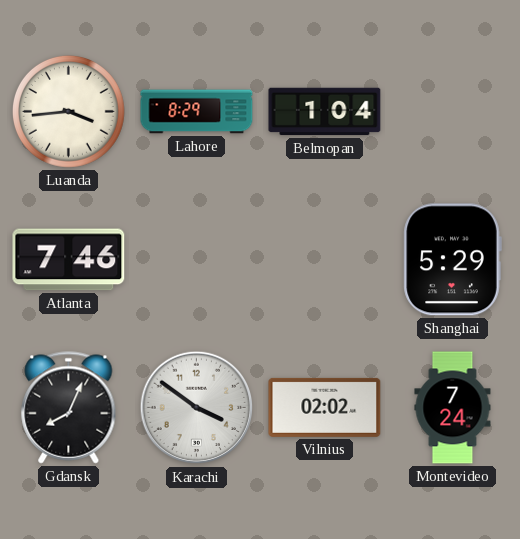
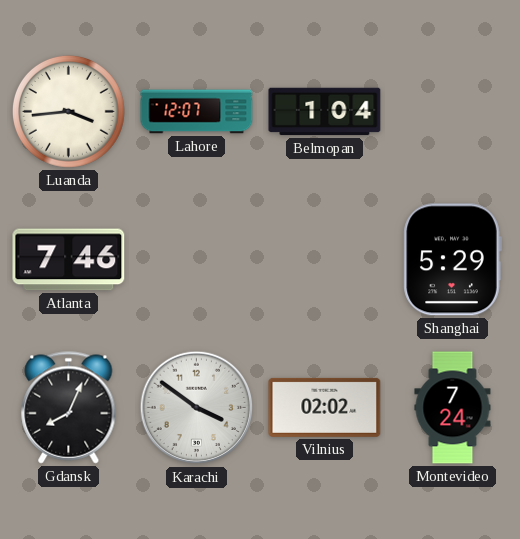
Lahore: 8:29 -> 12:07
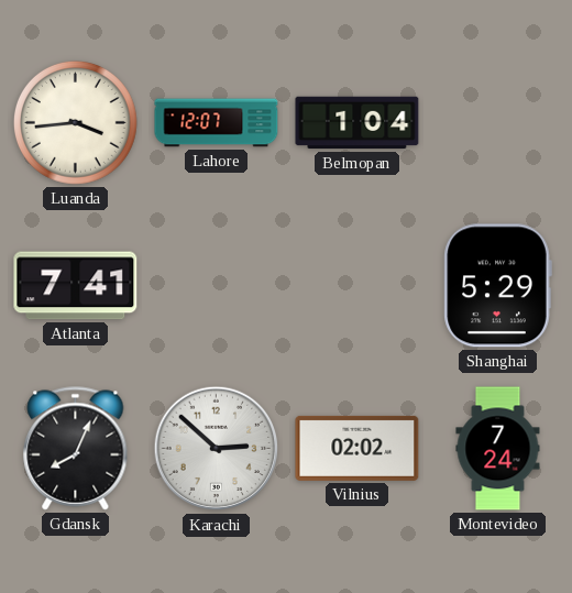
Atlanta: 7:46 -> 7:41
Karachi: 3:51 -> 2:52
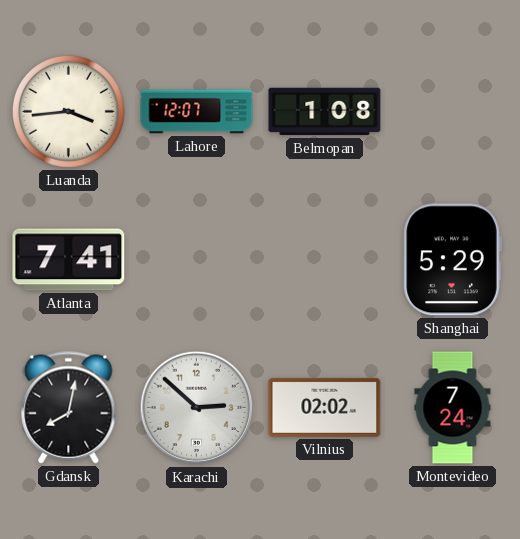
Belmopan: 1:04 -> 1:08
Gdansk: 8:04 -> 8:02
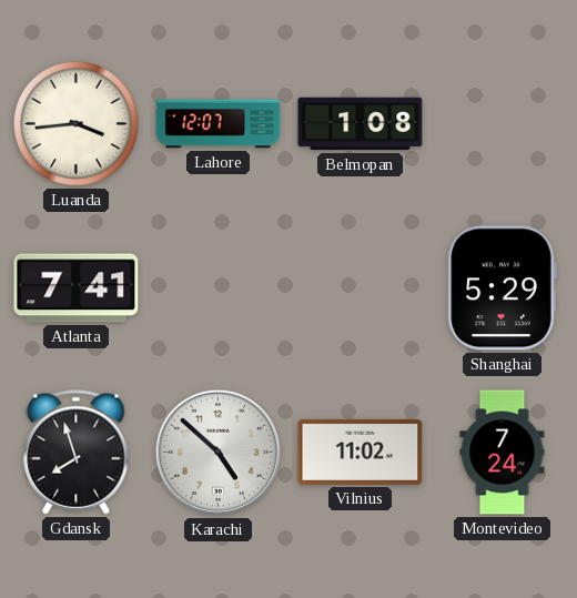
Gdansk: 8:02 -> 7:57
Karachi: 2:52 -> 4:52
Vilnius: 02:02 -> 11:02
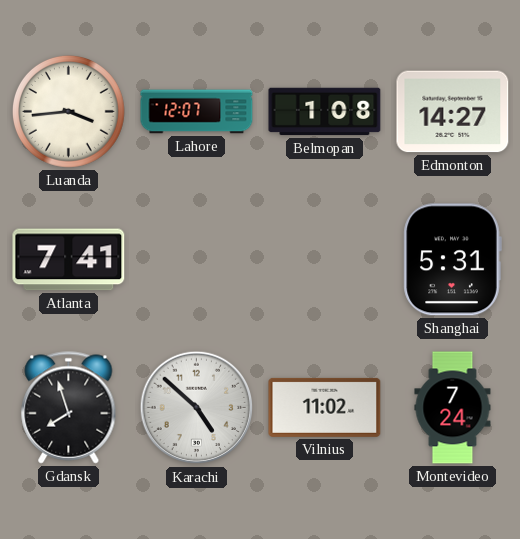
Edmonton: none -> 14:27
Shanghai: 5:29 -> 5:31
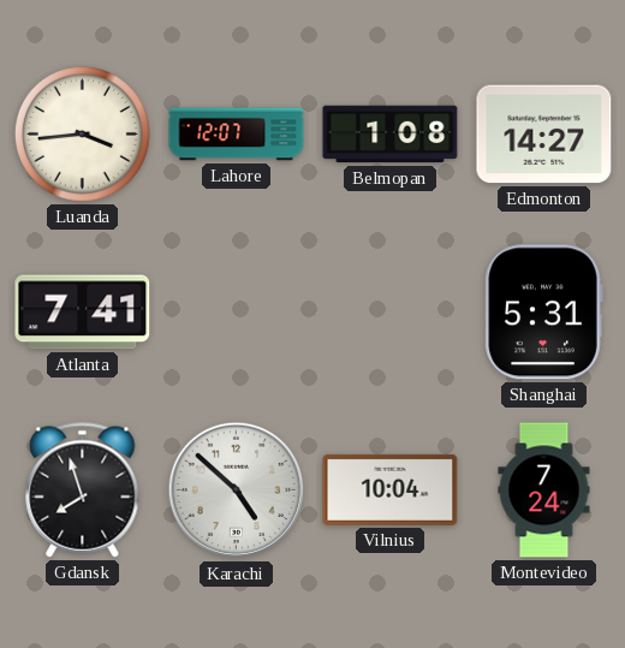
Vilnius: 11:02 -> 10:04
